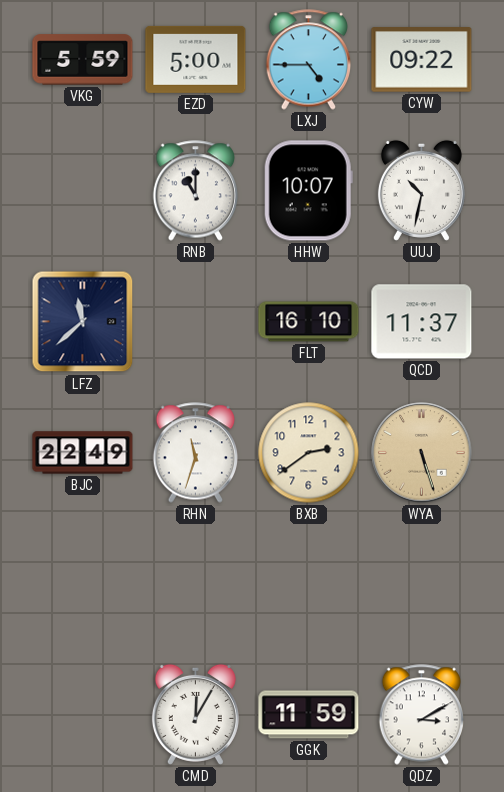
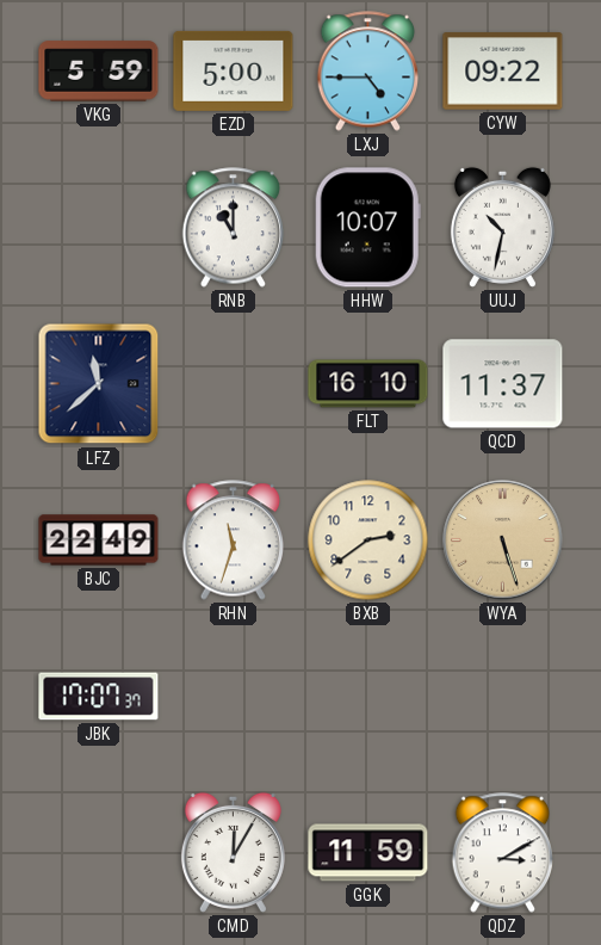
JBK: none -> 17:07
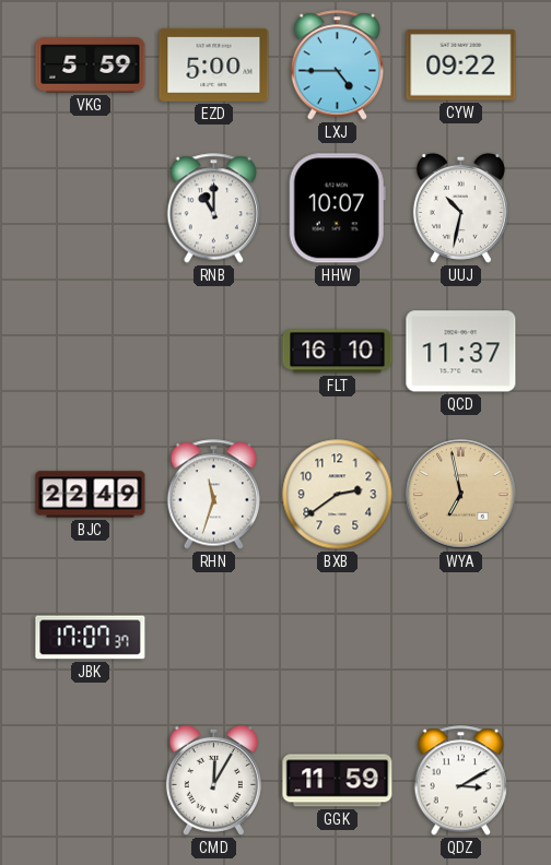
LFZ: 11:38 -> none
WYA: 5:27 -> 6:58
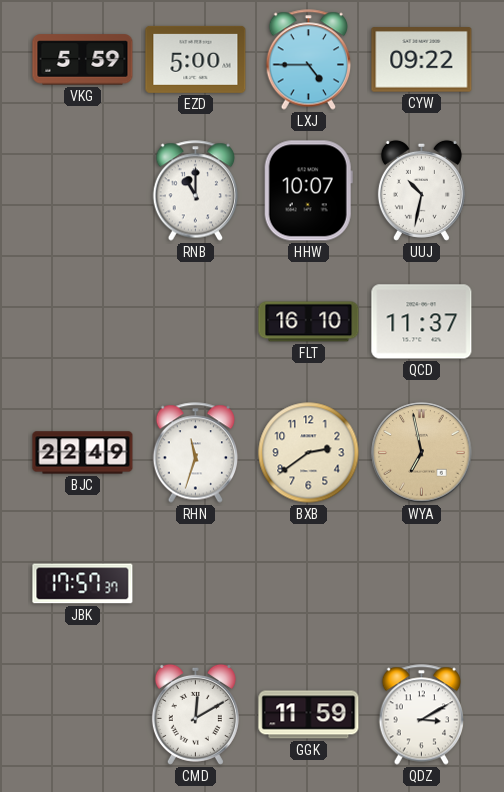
JBK: 17:07 -> 17:57
CMD: 12:05 -> 12:10
